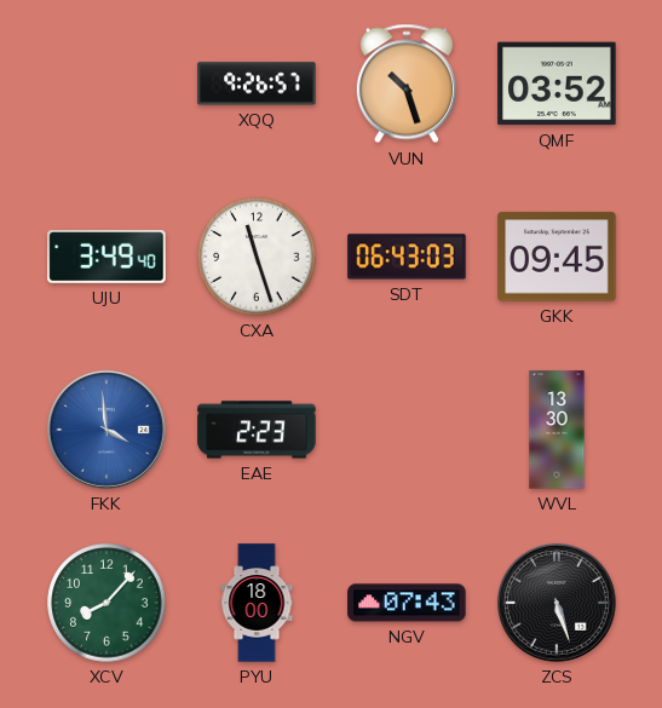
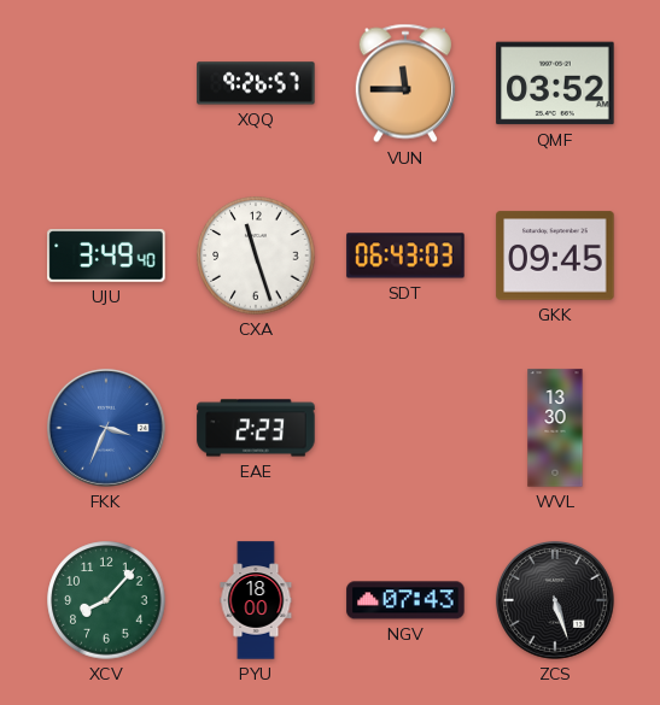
VUN: 10:27 -> 11:45
FKK: 3:59 -> 3:34
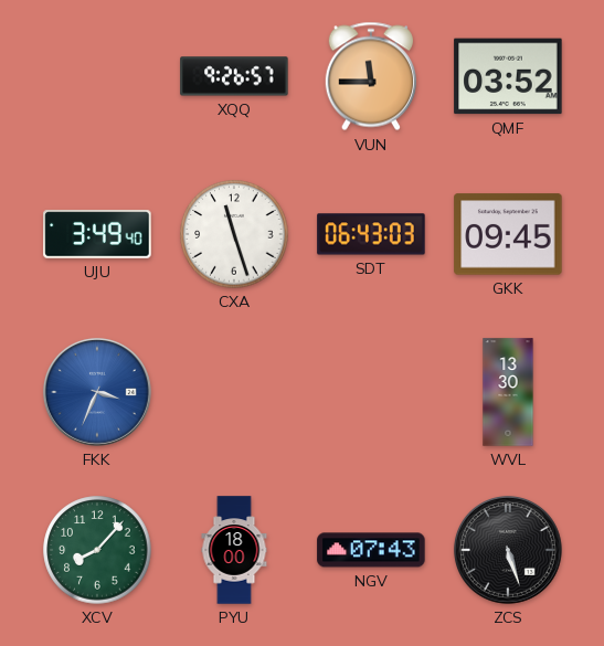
EAE: 2:23 -> none
